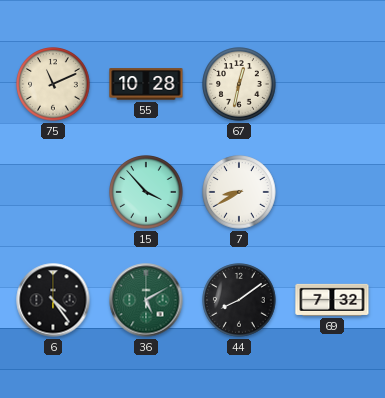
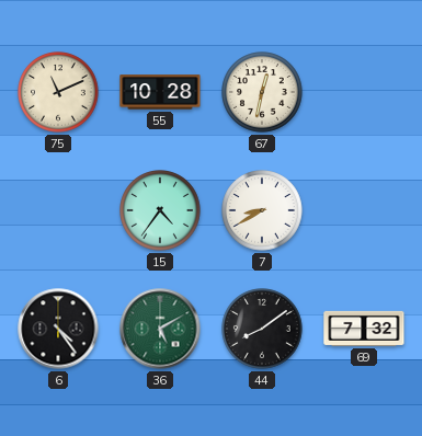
15: 3:53 -> 4:36
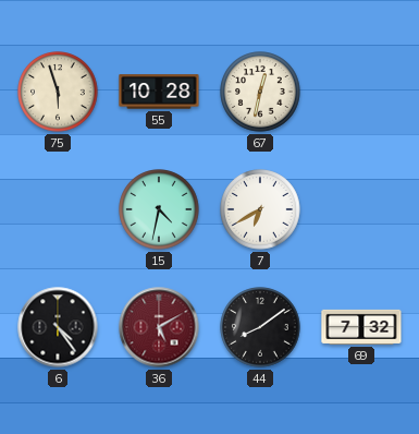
75: 11:11 -> 5:57
15: 4:36 -> 4:32
7: 8:40 -> 6:40
36 dial: green -> burgundy
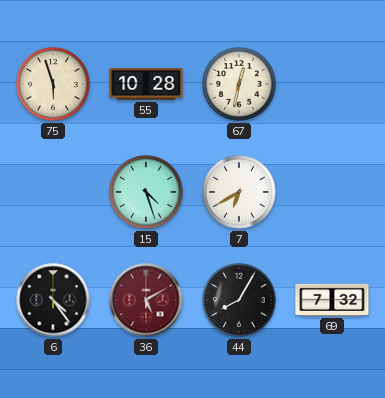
15: 4:32 -> 4:27
44: 8:09 -> 8:05
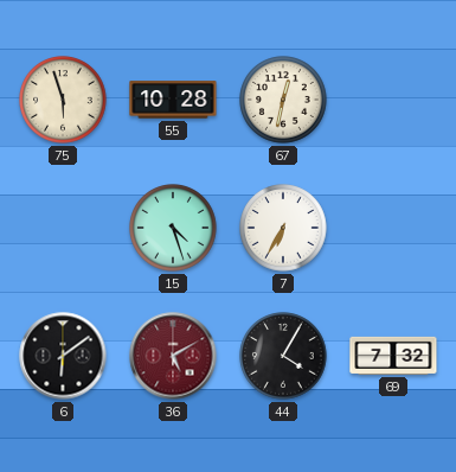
7: 6:40 -> 6:35
6: 4:24 -> 6:09
44: 8:05 -> 4:05
